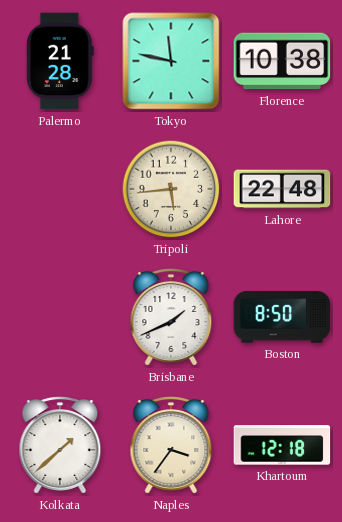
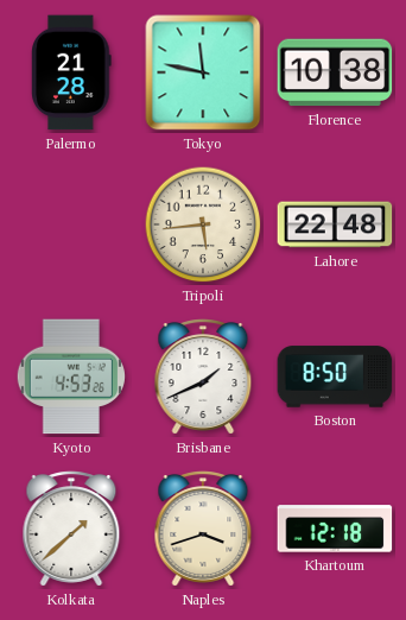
Kyoto: none -> 4:53
Naples: 3:36 -> 3:42
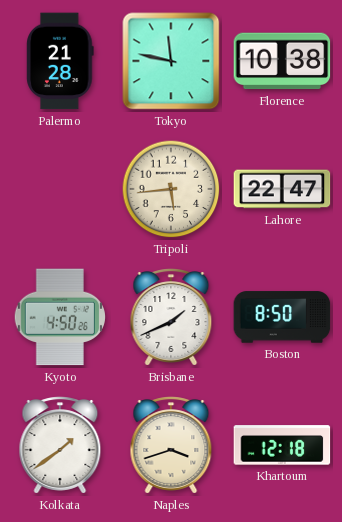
Lahore: 22:48 -> 22:47
Kyoto: 4:53 -> 4:50
Kolkata: 1:38 -> 1:39
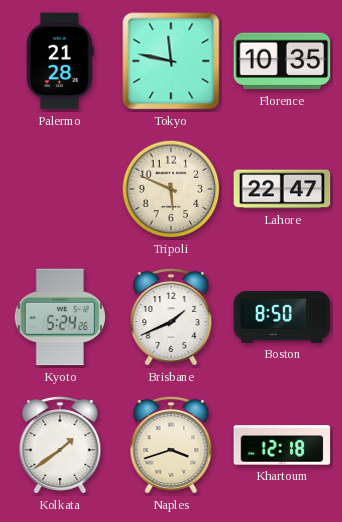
Florence: 10:38 -> 10:35
Tripoli: 5:44 -> 5:49
Kyoto: 4:50 -> 5:24
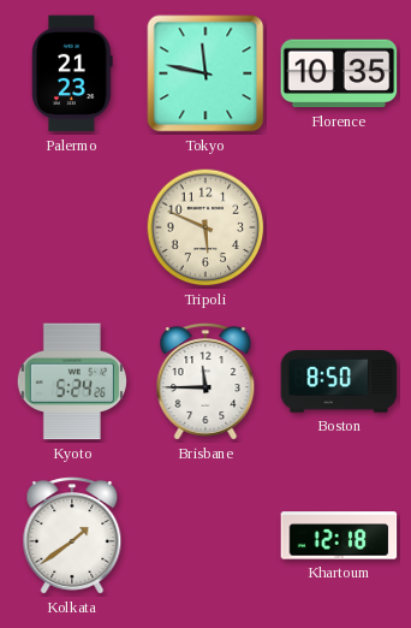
Palermo: 21:28 -> 21:23
Lahore: 22:47 -> none
Brisbane: 1:41 -> 11:45
Naples: 3:42 -> none
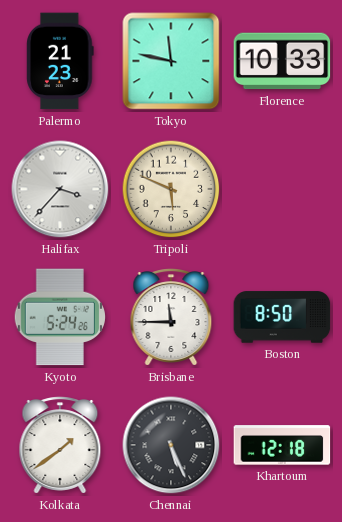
Florence: 10:35 -> 10:33
Halifax: none -> 3:37
Chennai: none -> 5:26
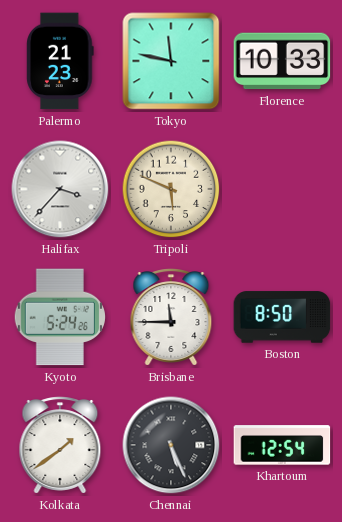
Khartoum: 12:18 -> 12:54
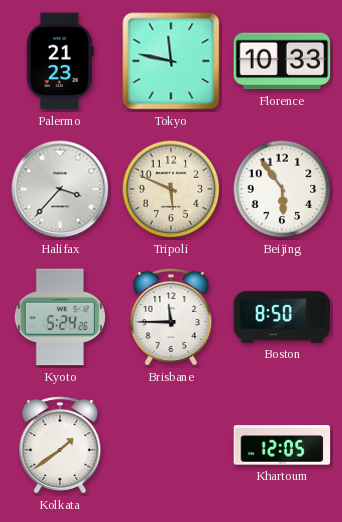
Beijing: none -> 5:54
Chennai: 5:26 -> none
Khartoum: 12:54 -> 12:05
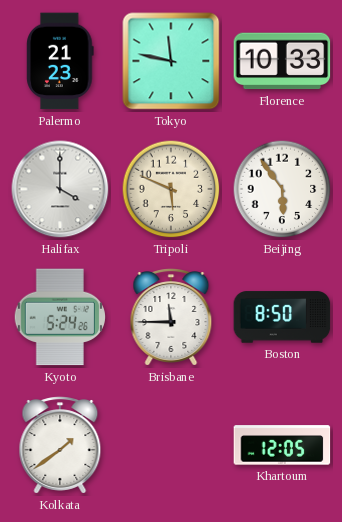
Halifax: 3:37 -> 4:00
